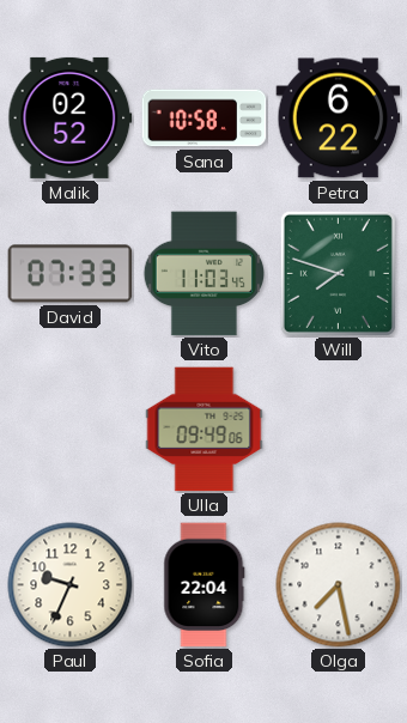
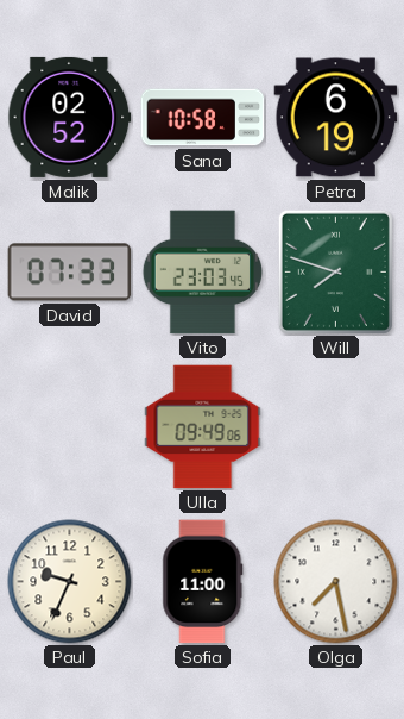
Petra: 6:22 -> 6:19
Vito: 11:03 -> 23:03
Sofia: 22:04 -> 11:00
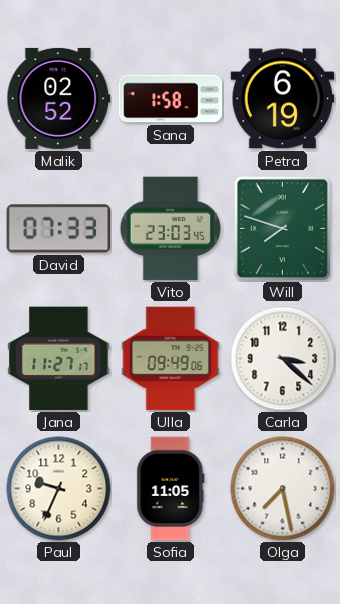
Sana: 10:58 -> 1:58
Jana: none -> 11:27
Carla: none -> 3:22
Sofia: 11:00 -> 11:05
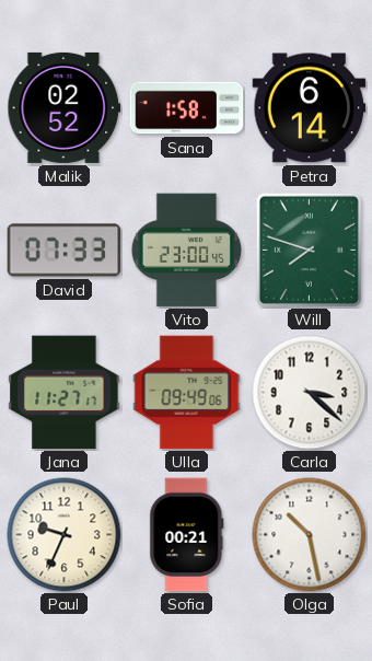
Petra: 6:19 -> 6:14
Vito: 23:03 -> 23:00
Sofia: 11:05 -> 00:21
Olga: 7:28 -> 10:28
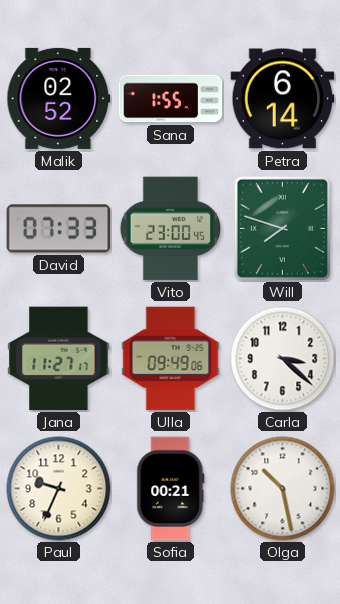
Sana: 1:58 -> 1:55
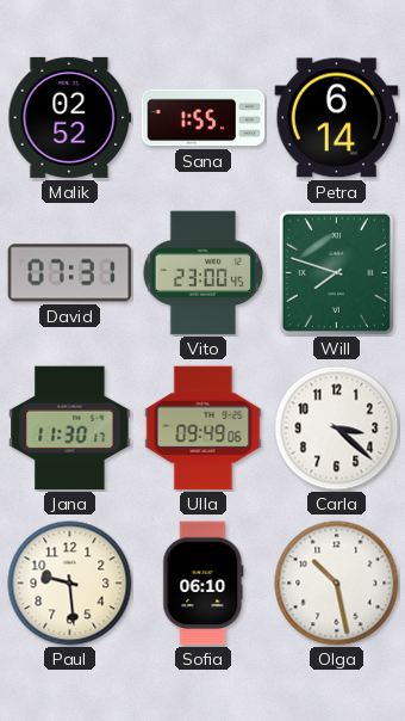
David: 07:33 -> 07:31
Jana: 11:27 -> 11:30
Paul: 9:34 -> 9:29
Sofia: 00:21 -> 06:10
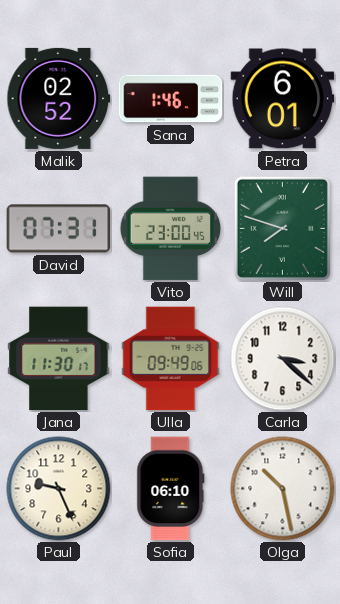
Sana: 1:55 -> 1:46
Petra: 6:14 -> 6:01
Paul: 9:29 -> 9:26
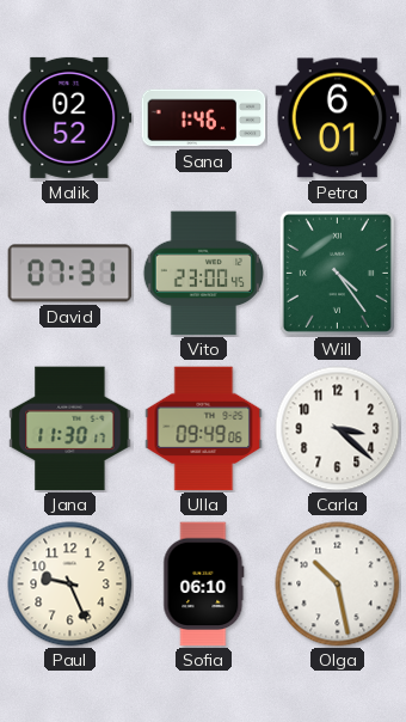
Will: 7:48 -> 4:24
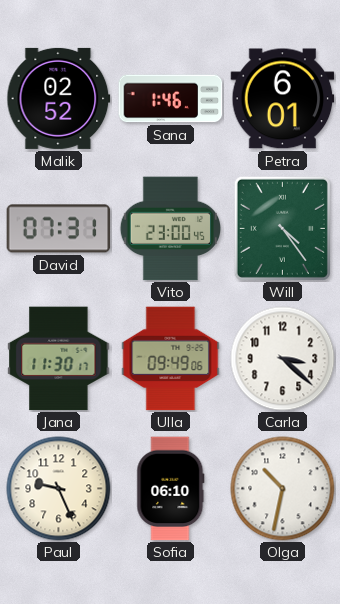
Olga: 10:28 -> 10:32
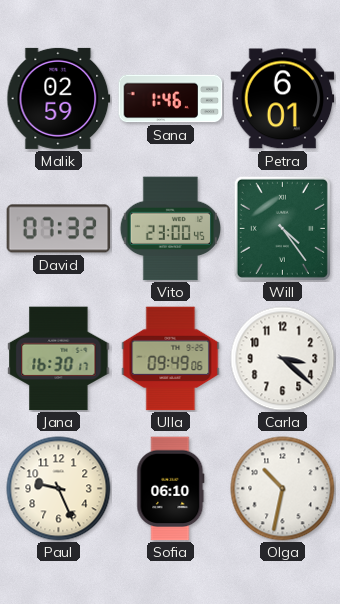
Malik: 02:52 -> 02:59
David: 07:31 -> 07:32
Jana: 11:30 -> 16:30
